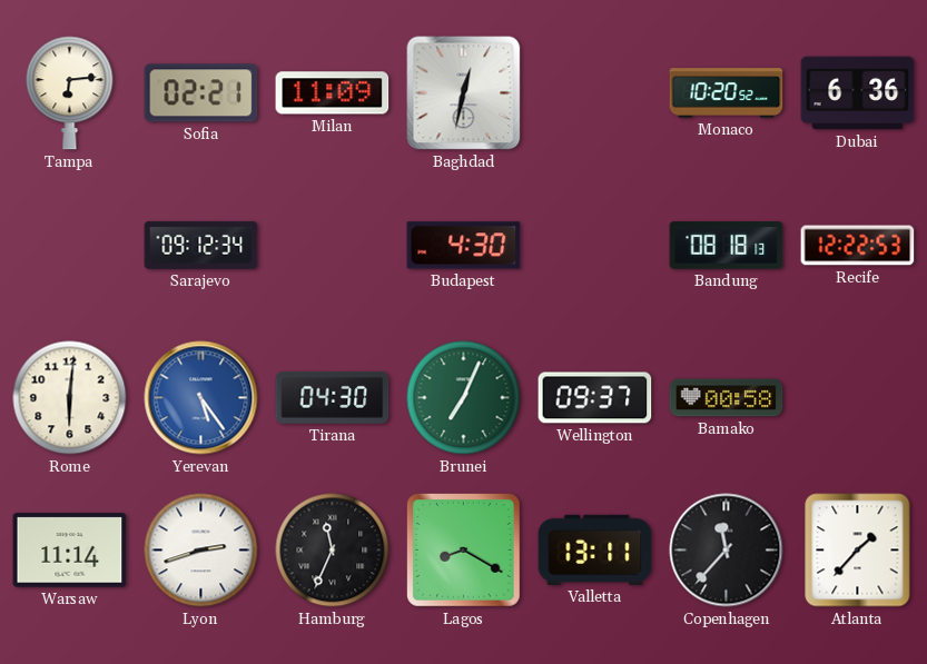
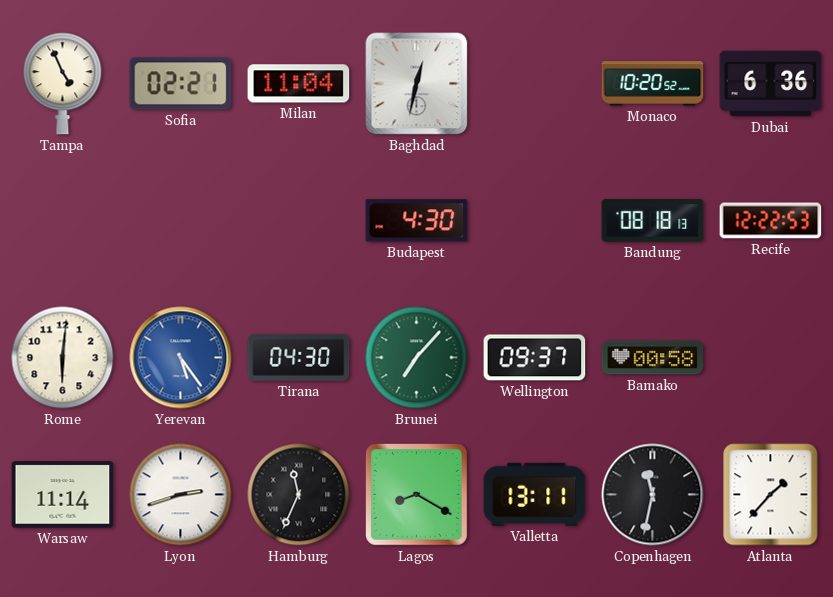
Tampa: 6:14 -> 4:56
Milan: 11:09 -> 11:04
Sarajevo: 09:12 -> none
Brunei: 7:04 -> 7:07
Copenhagen: 11:37 -> 11:32
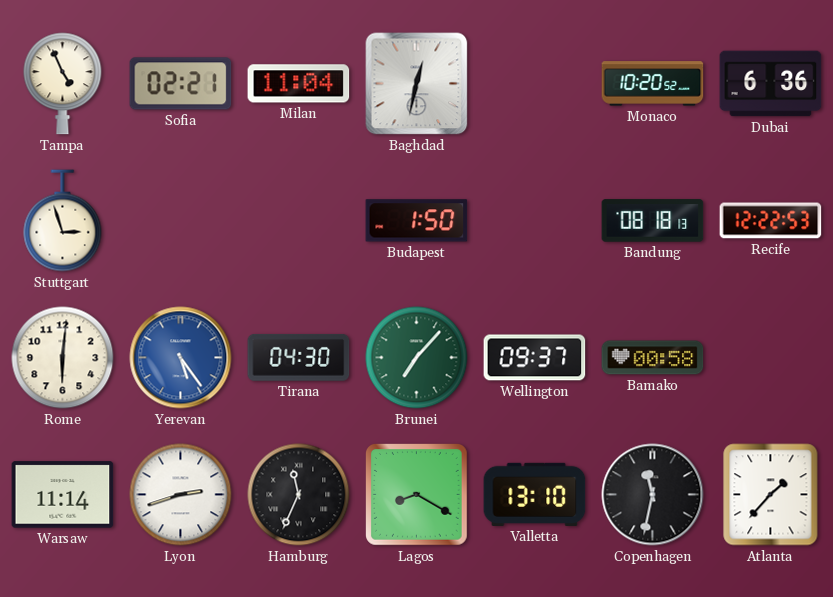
Stuttgart: none -> 2:57
Budapest: 4:30 -> 1:50
Valletta: 13:11 -> 13:10
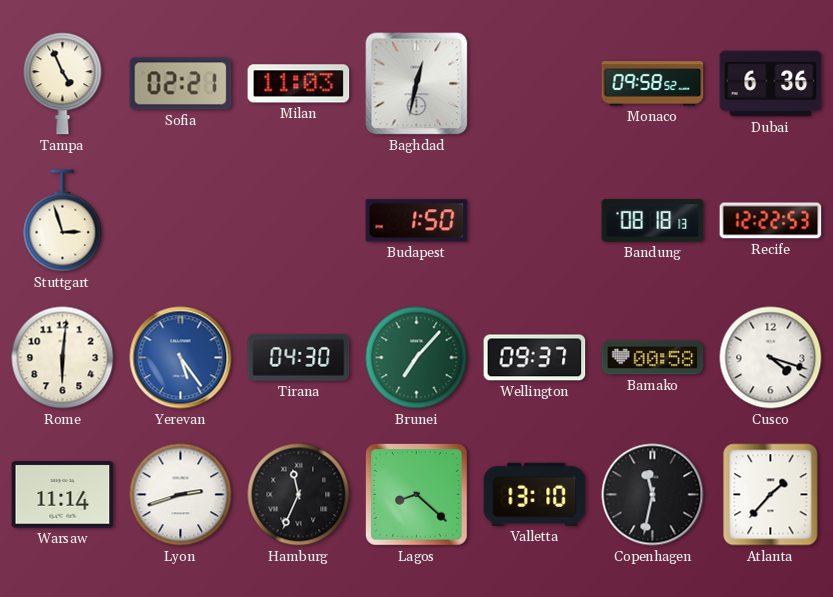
Milan: 11:04 -> 11:03
Monaco: 10:20 -> 09:58
Cusco: none -> 4:18
Lagos: 8:20 -> 8:22
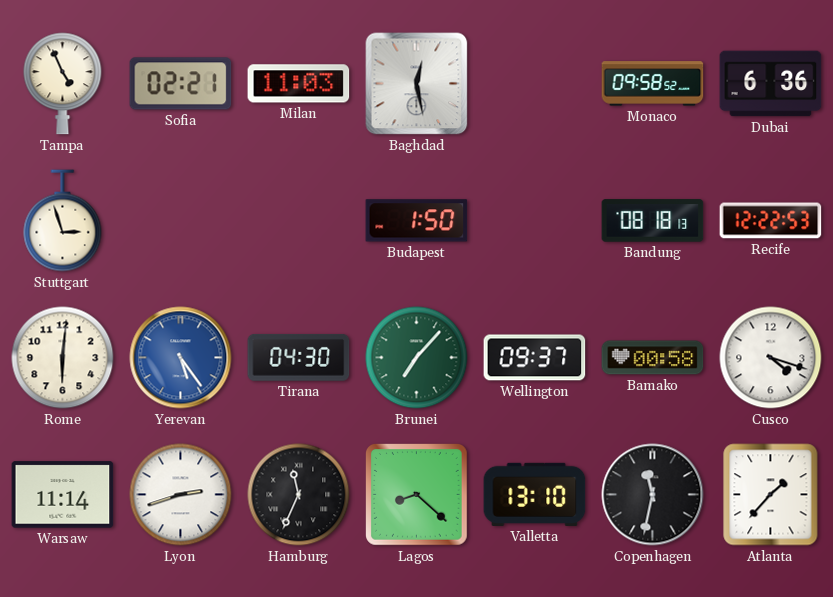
Baghdad: 12:32 -> 12:28
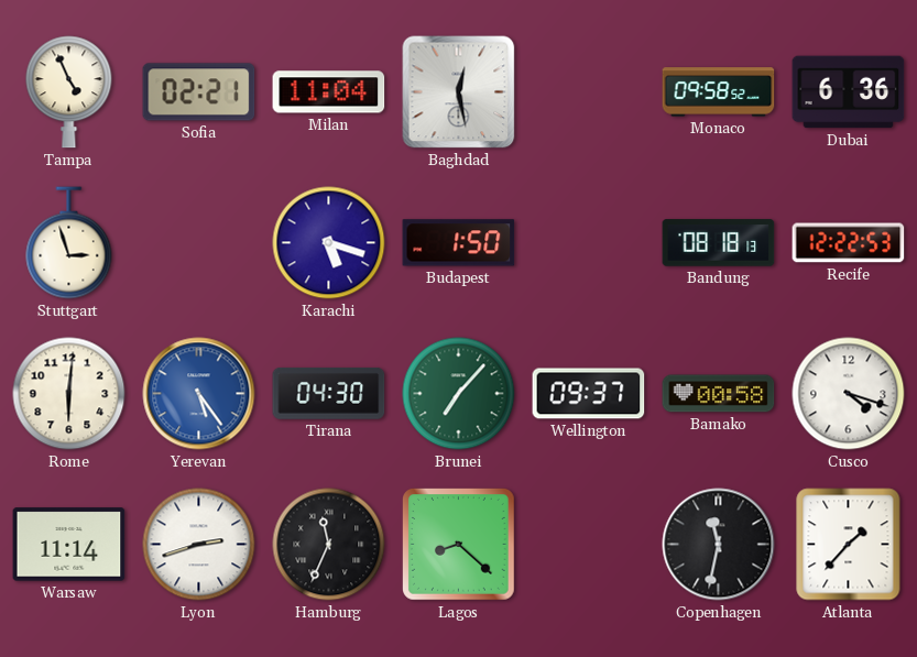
Milan: 11:03 -> 11:04
Karachi: none -> 5:18
Valletta: 13:10 -> none
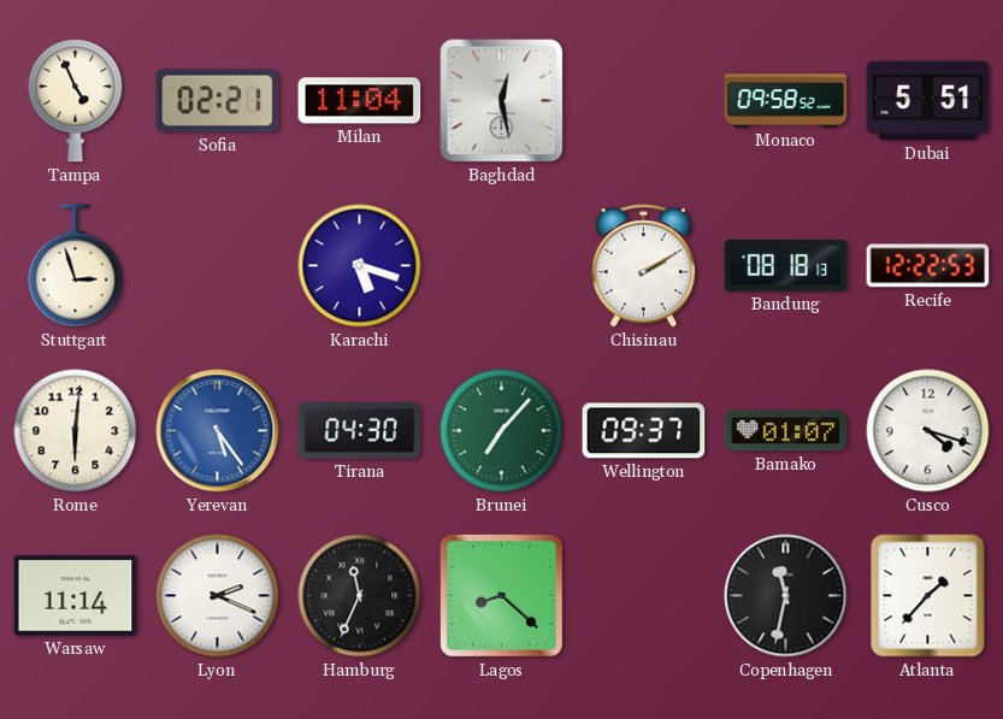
Dubai: 6:36 -> 5:51
Budapest: 1:50 -> none
Chisinau: none -> 2:10
Bamako: 00:58 -> 01:07
Lyon: 2:42 -> 2:19
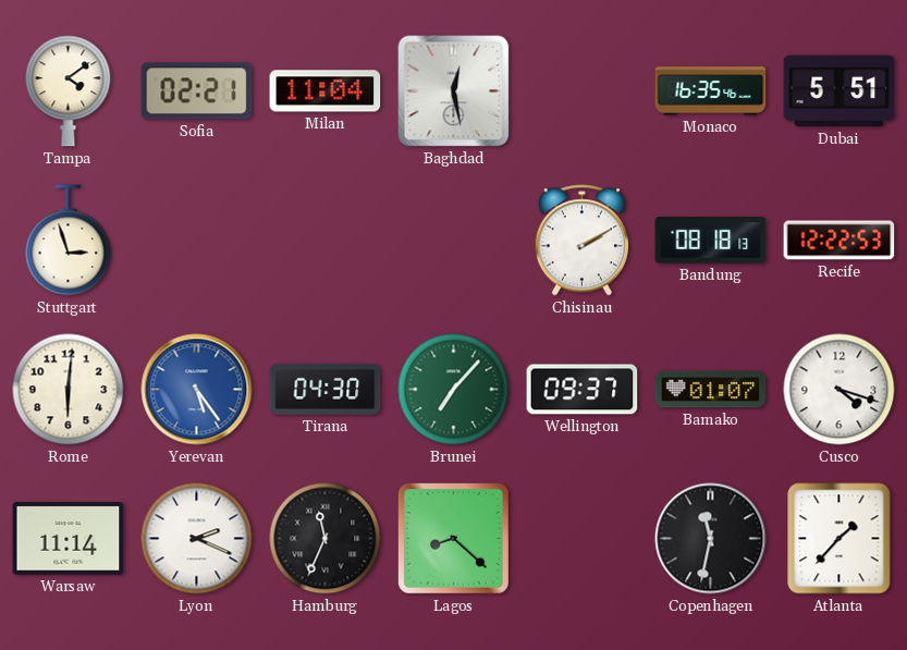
Tampa: 4:56 -> 4:09
Monaco: 09:58 -> 16:35
Karachi: 5:18 -> none
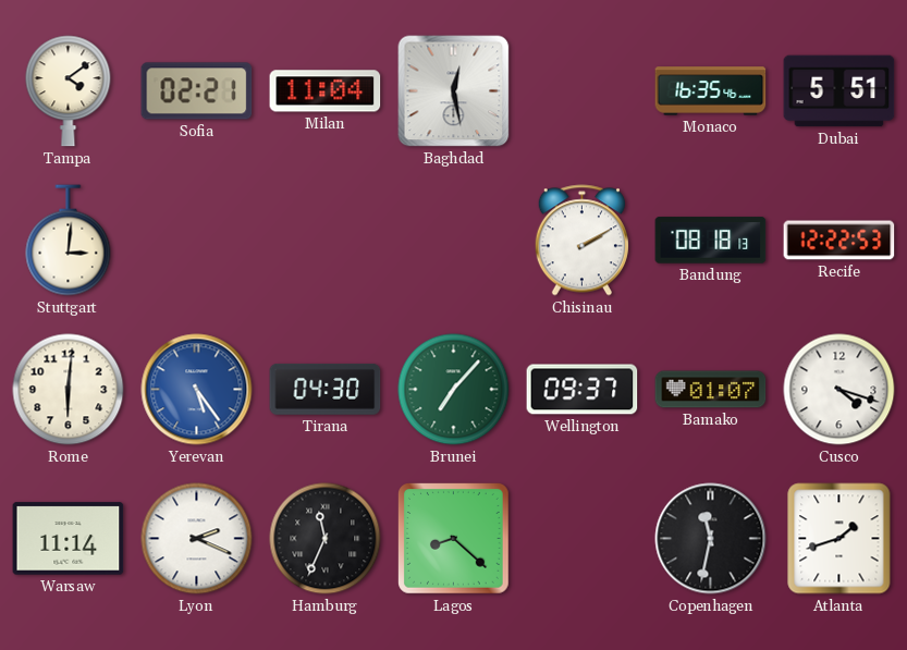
Stuttgart: 2:57 -> 3:01
Atlanta: 1:37 -> 1:42
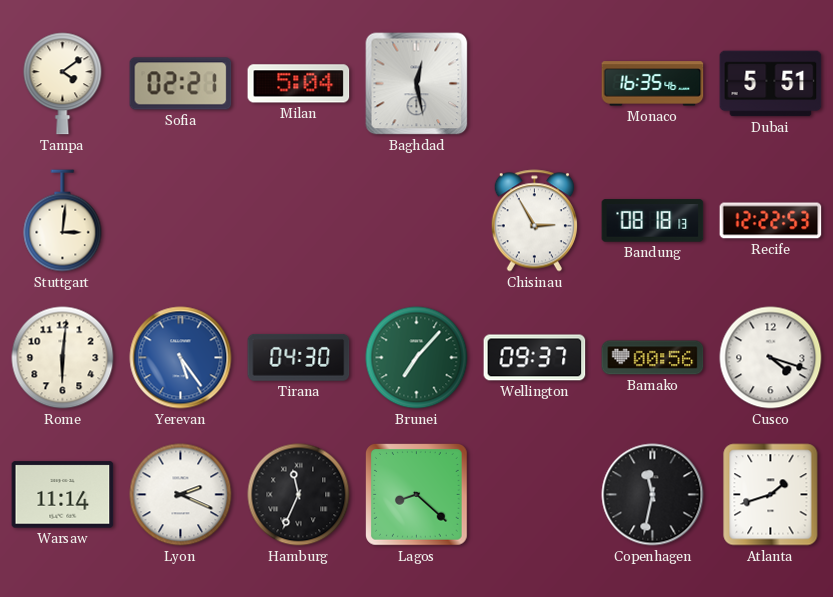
Milan: 11:04 -> 5:04
Chisinau: 2:10 -> 2:55
Bamako: 01:07 -> 00:56
